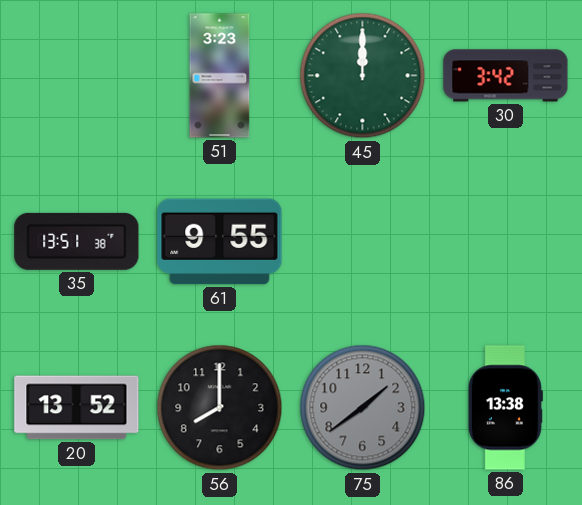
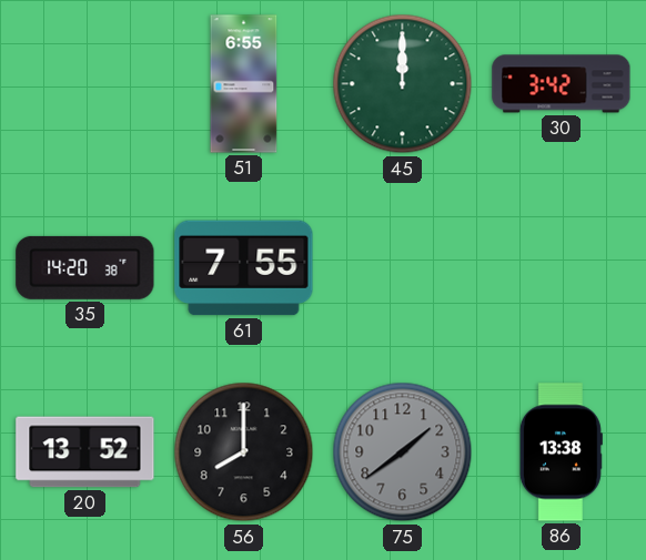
51: 3:23 -> 6:55
35: 13:51 -> 14:20
61: 9:55 -> 7:55
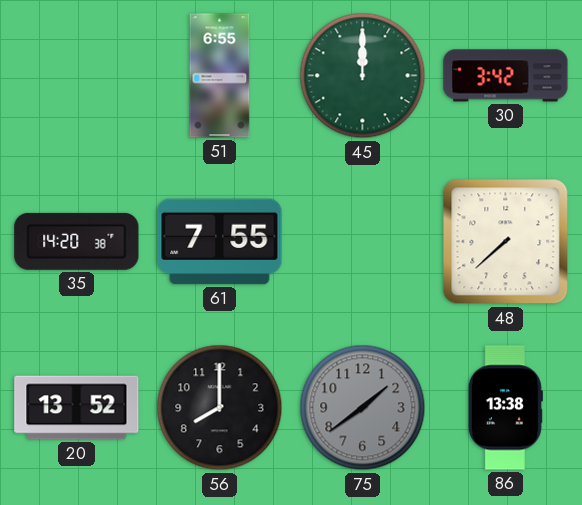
48: none -> 7:38
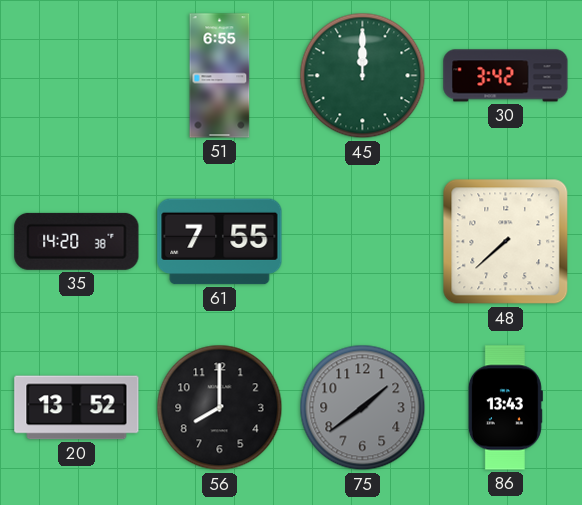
86: 13:38 -> 13:43
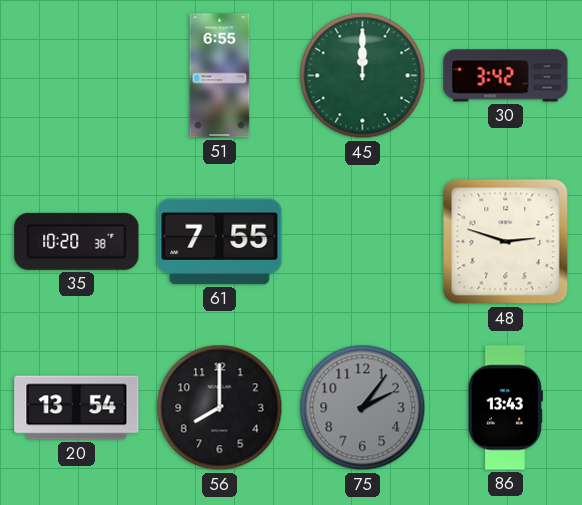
35: 14:20 -> 10:20
48: 7:38 -> 2:48
20: 13:52 -> 13:54
75: 1:39 -> 2:06
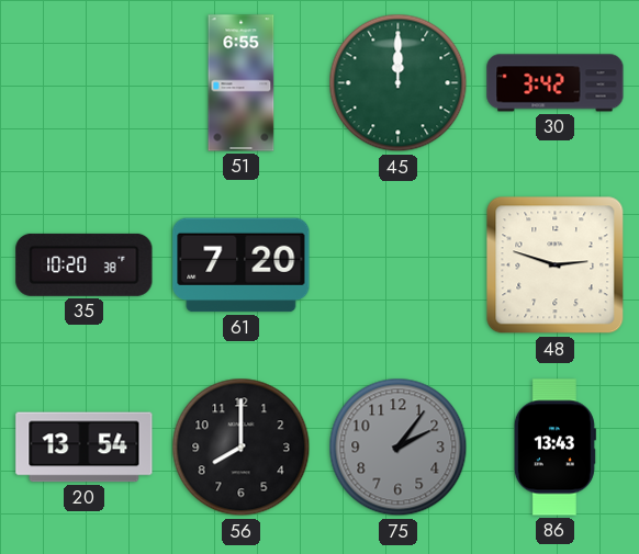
61: 7:55 -> 7:20
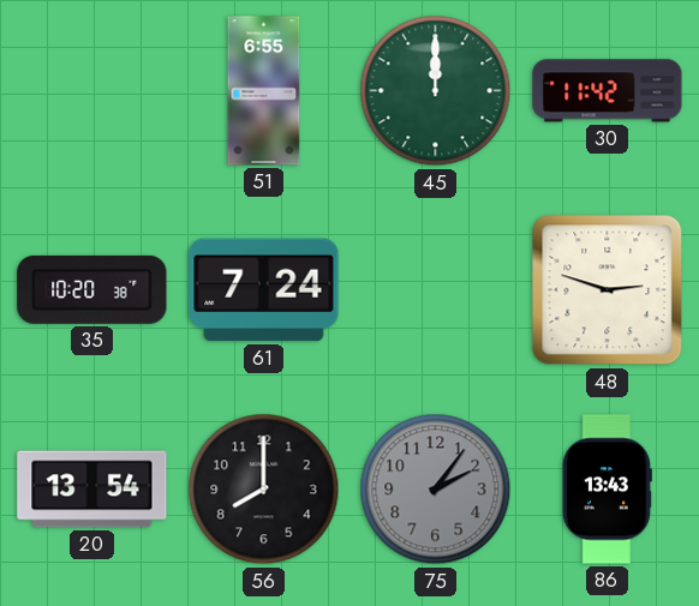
30: 3:42 -> 11:42
61: 7:20 -> 7:24
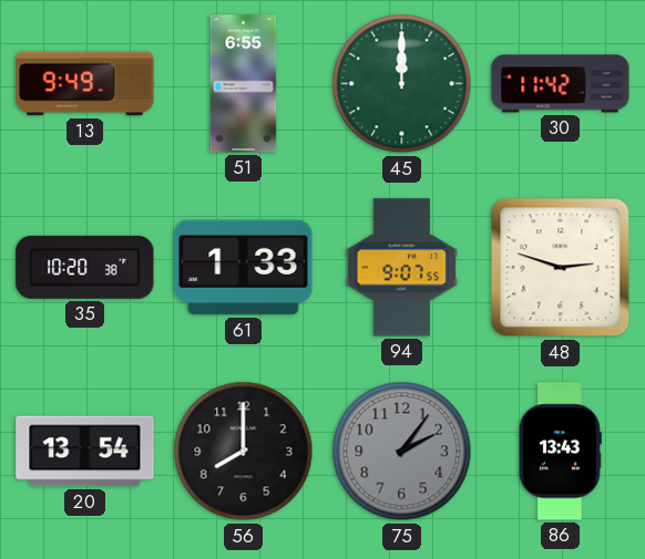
13: none -> 9:49
61: 7:24 -> 1:33
94: none -> 9:07
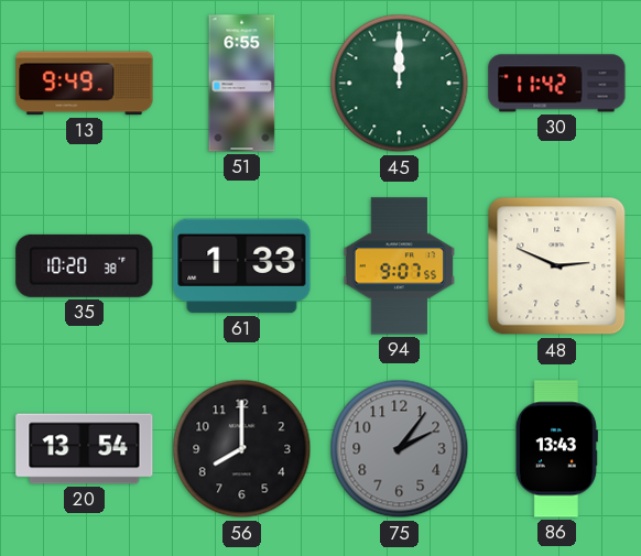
48: 2:48 -> 2:49
